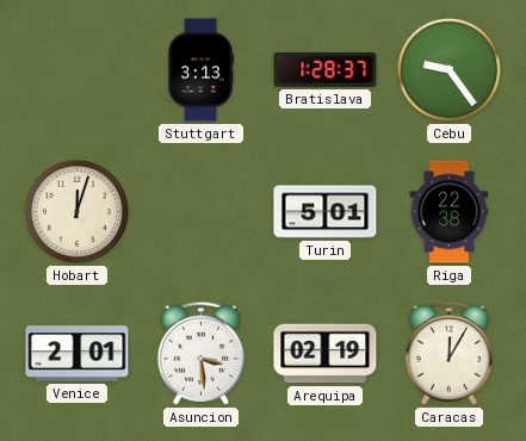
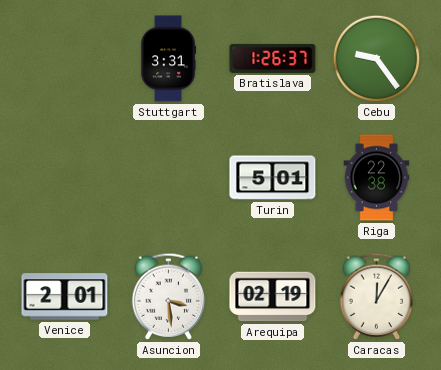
Stuttgart: 3:13 -> 3:31
Bratislava: 1:28 -> 1:26
Hobart: 12:03 -> none
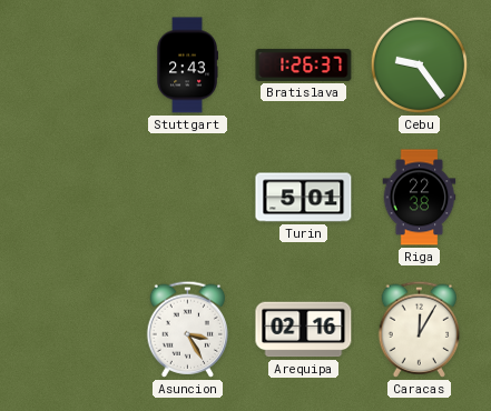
Stuttgart: 3:31 -> 2:43
Venice: 2:01 -> none
Asuncion: 3:29 -> 3:25
Arequipa: 02:19 -> 02:16
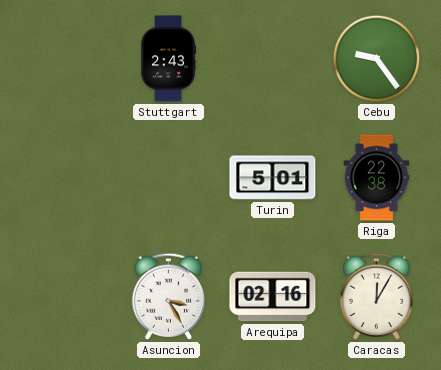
Bratislava: 1:26 -> none
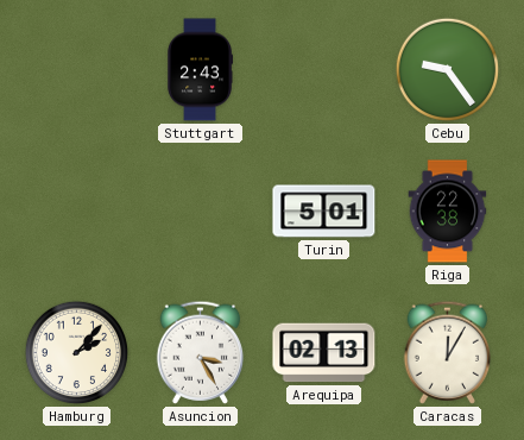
Hamburg: none -> 2:07
Arequipa: 02:16 -> 02:13
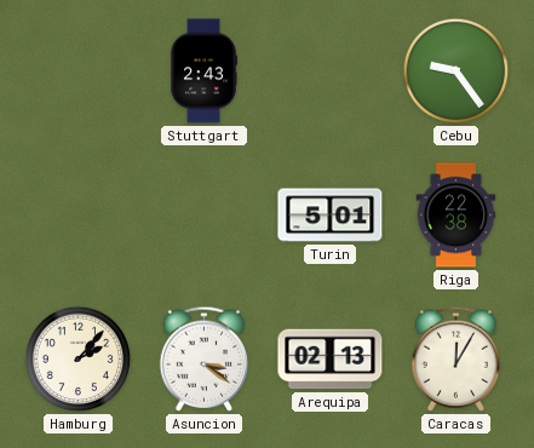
Asuncion: 3:25 -> 3:21
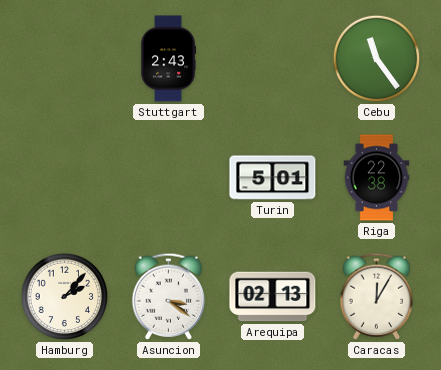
Cebu: 9:24 -> 11:24
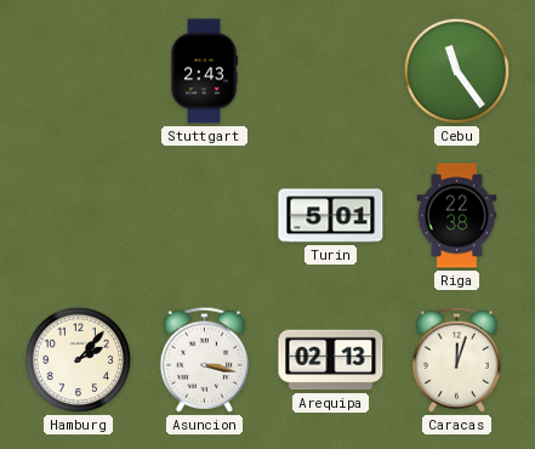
Asuncion: 3:21 -> 3:17
Caracas: 12:05 -> 12:03
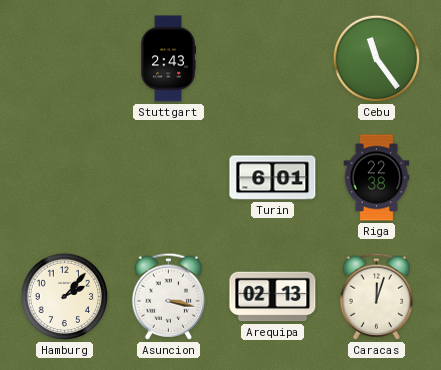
Turin: 5:01 -> 6:01
